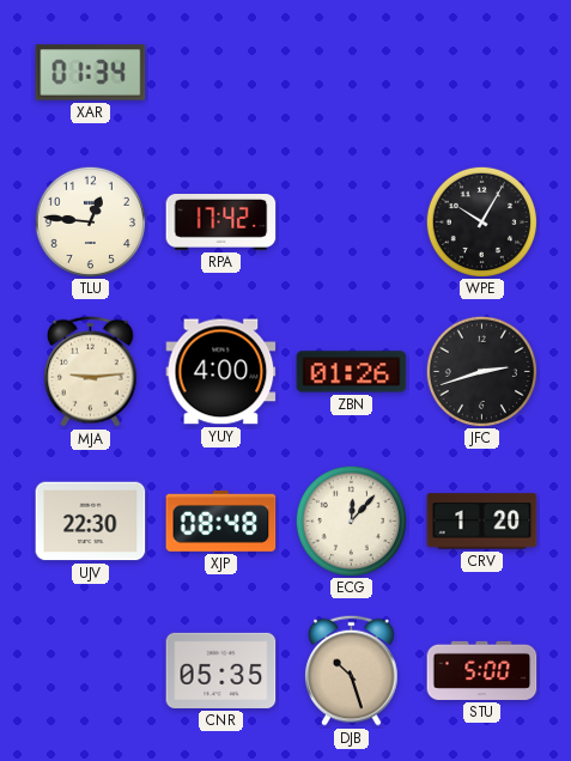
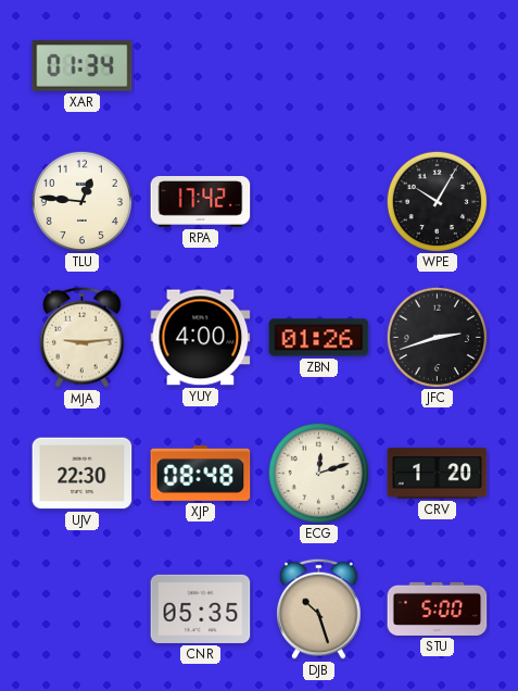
ECG: 12:07 -> 12:12
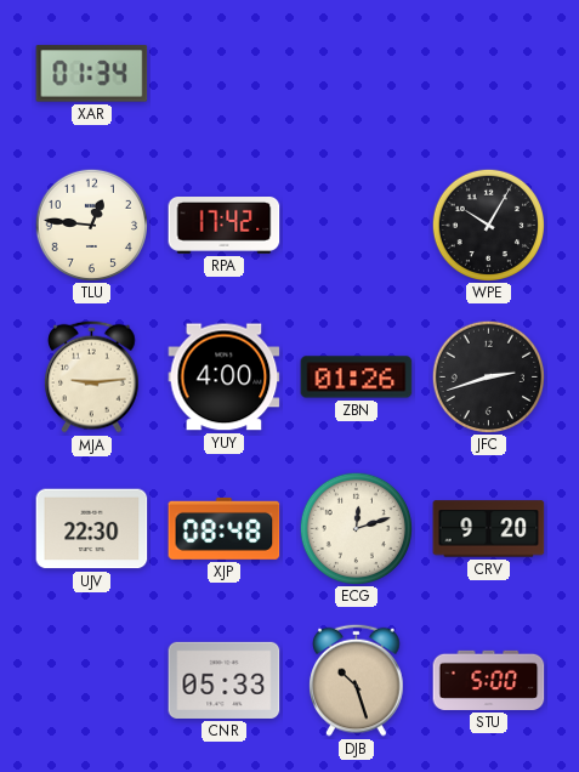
CRV: 1:20 -> 9:20
CNR: 05:35 -> 05:33
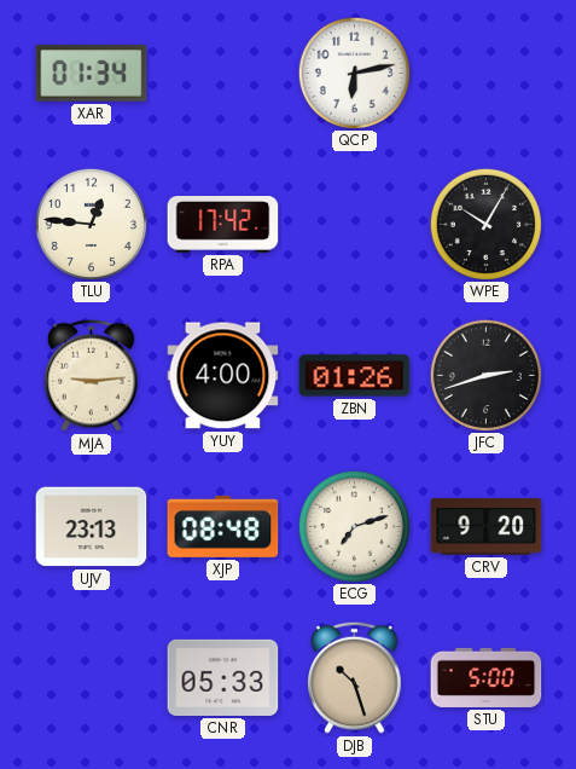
QCP: none -> 6:13
UJV: 22:30 -> 23:13
ECG: 12:12 -> 7:12
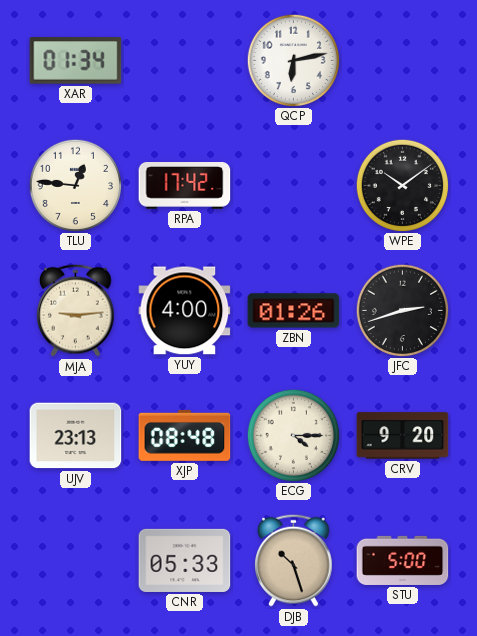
WPE: 10:05 -> 10:09
ECG: 7:12 -> 4:15
